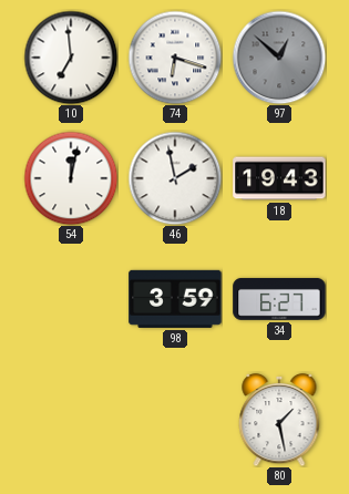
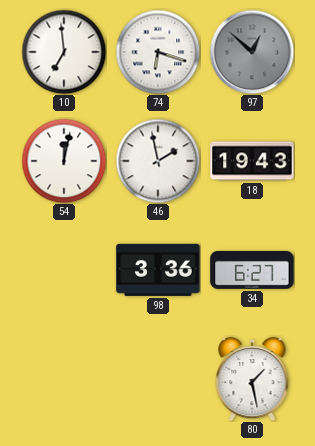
98: 3:59 -> 3:36
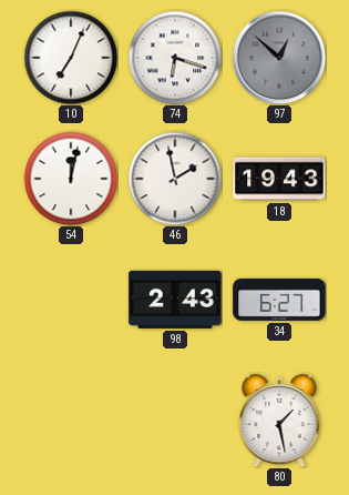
10: 6:59 -> 7:04
98: 3:36 -> 2:43
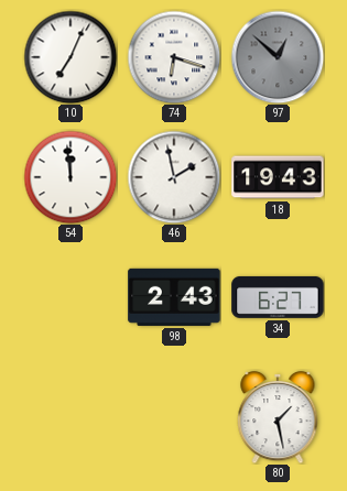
54: 12:02 -> 11:59
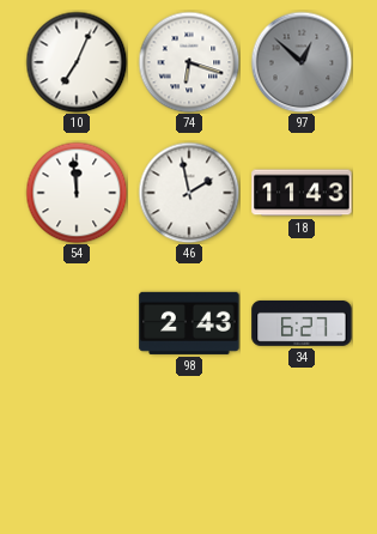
18: 19:43 -> 11:43
80: 1:28 -> none
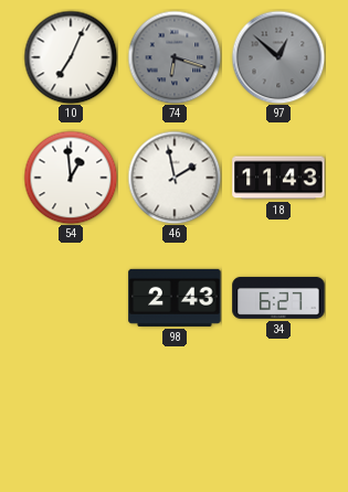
74 dial: white -> grey
54: 11:59 -> 12:59
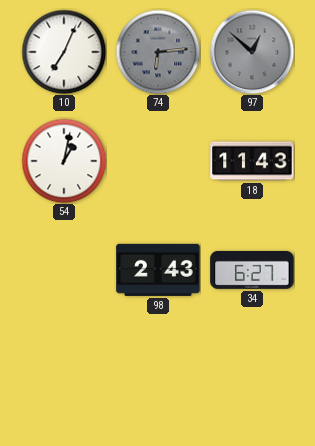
74: 6:18 -> 6:14
54: 12:59 -> 1:02
46: 1:58 -> none
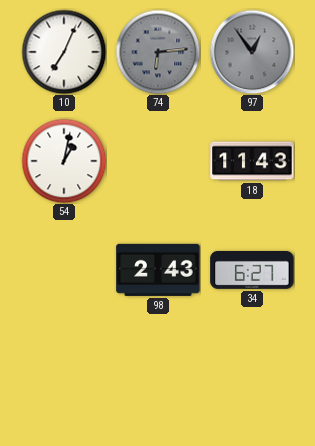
97: 12:52 -> 12:54
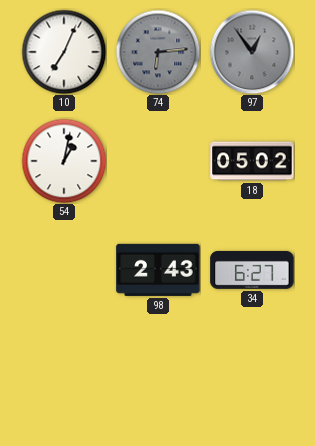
18: 11:43 -> 05:02
